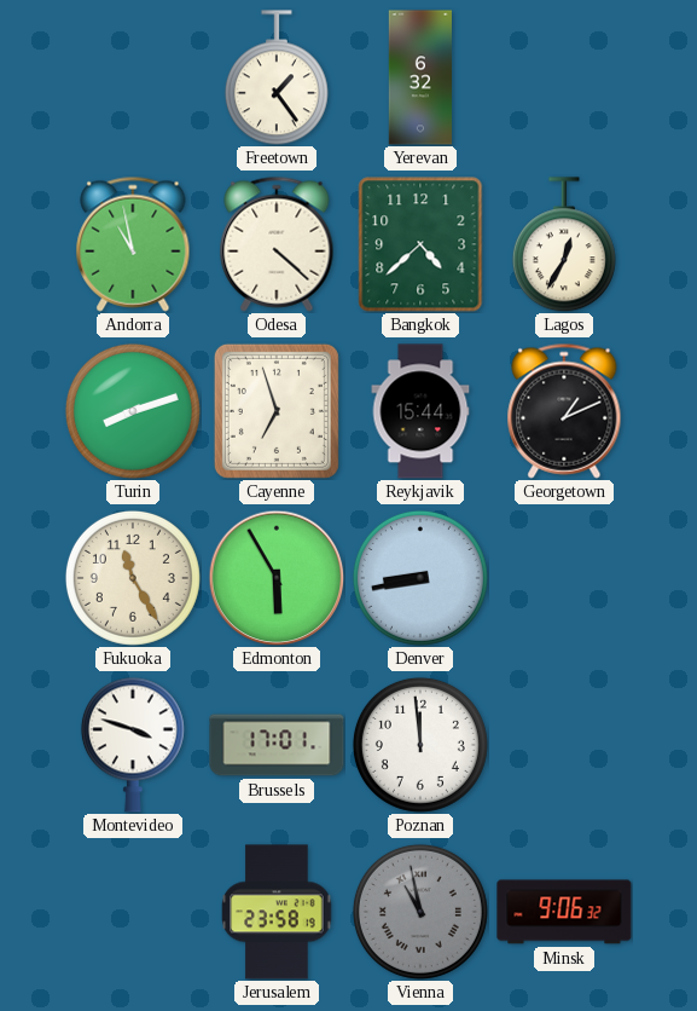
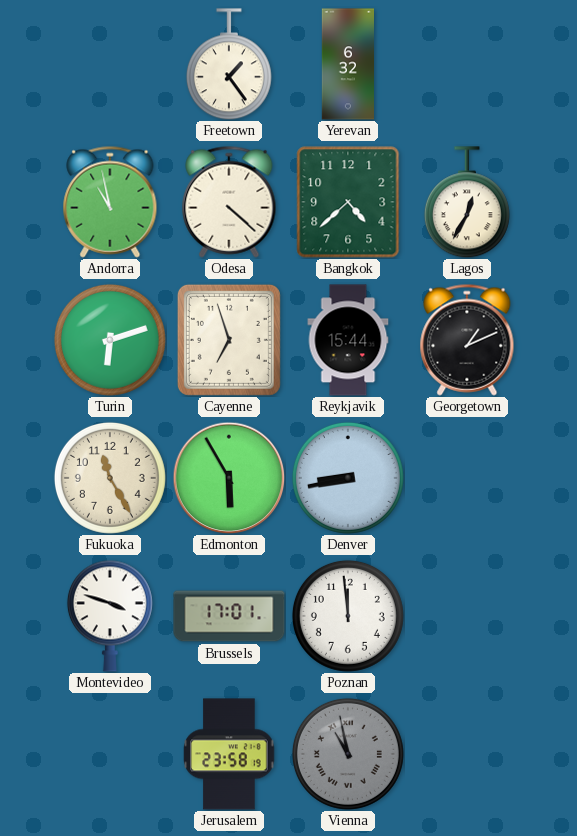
Turin: 8:12 -> 6:12
Minsk: 9:06 -> none
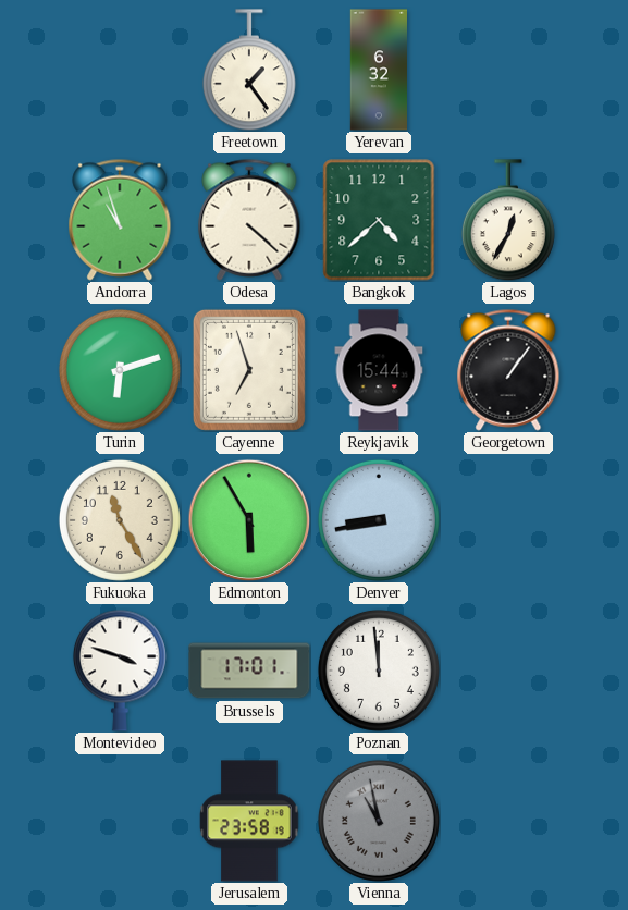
Andorra: 10:58 -> 10:57
Georgetown: 1:11 -> 1:06
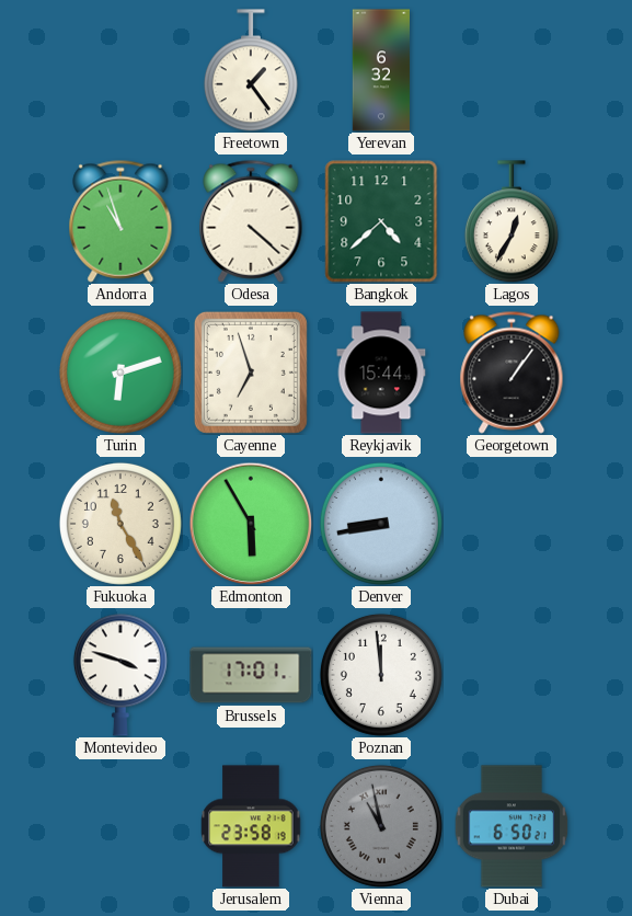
Dubai: none -> 6:50
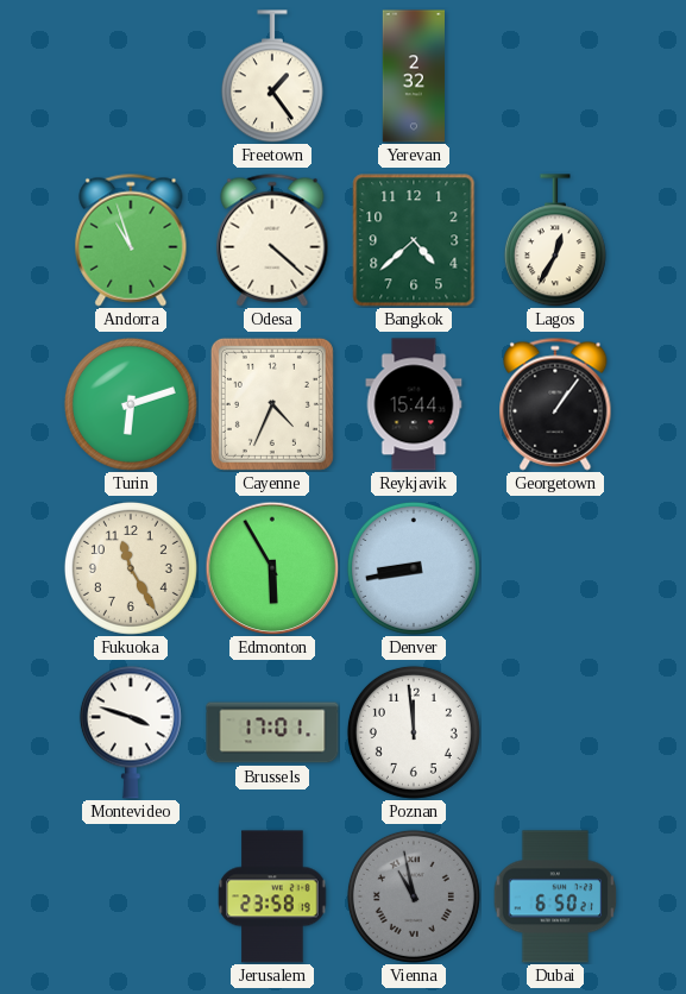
Yerevan: 6:32 -> 2:32
Cayenne: 6:57 -> 4:34
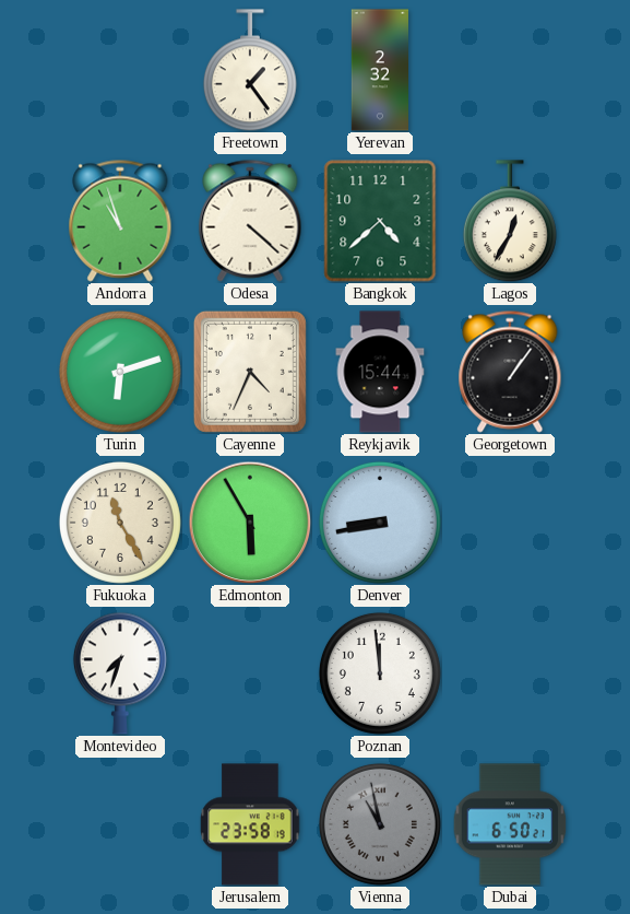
Montevideo: 3:48 -> 7:33
Brussels: 17:01 -> none
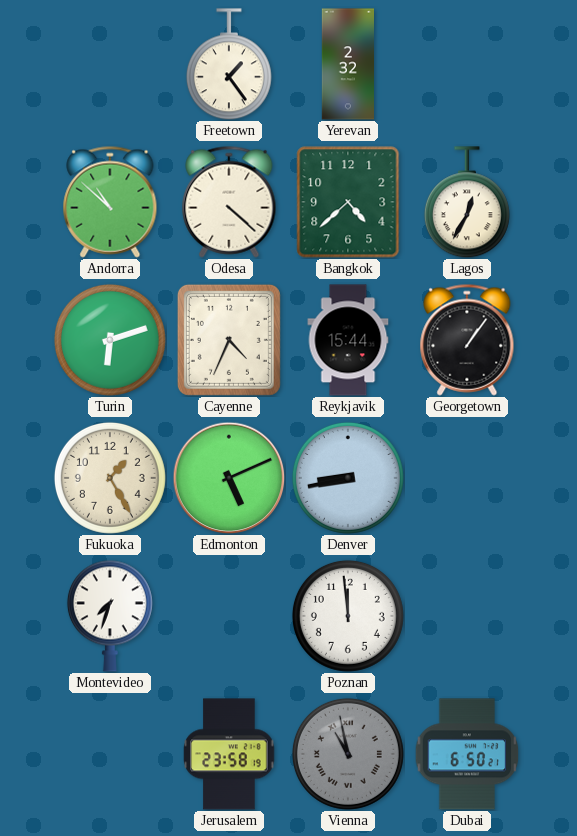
Andorra: 10:57 -> 10:52
Fukuoka: 11:25 -> 1:25
Edmonton: 5:55 -> 5:11
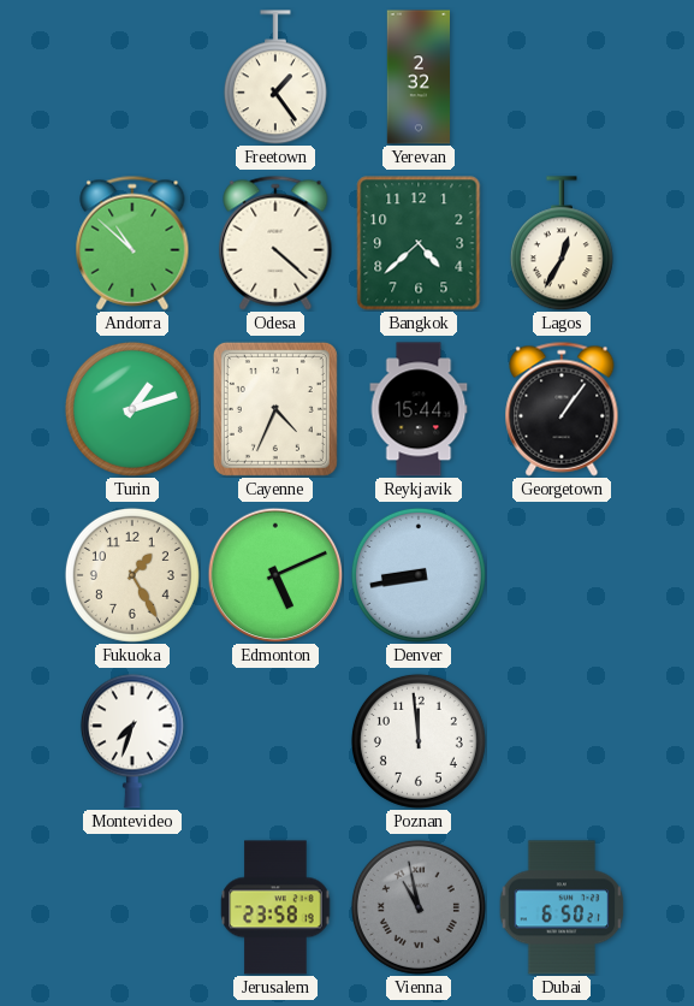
Turin: 6:12 -> 1:12
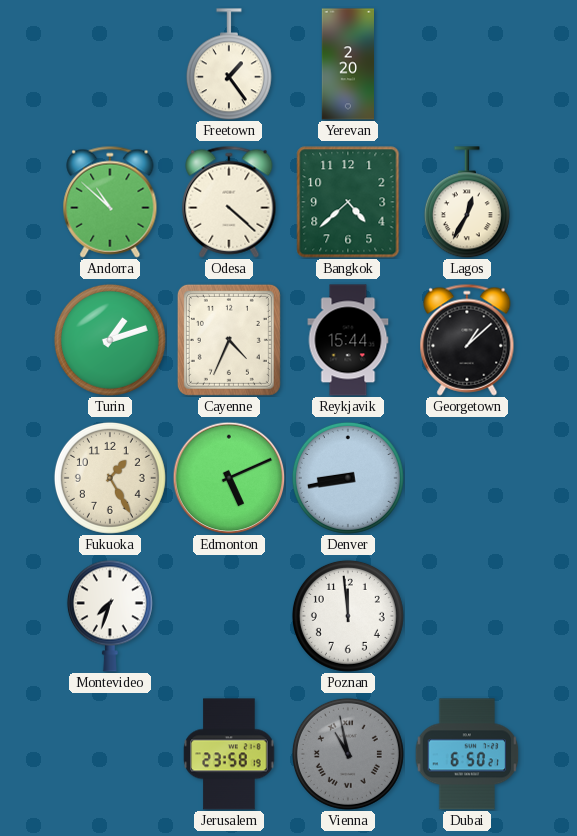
Yerevan: 2:32 -> 2:20
Georgetown: 1:06 -> 1:08
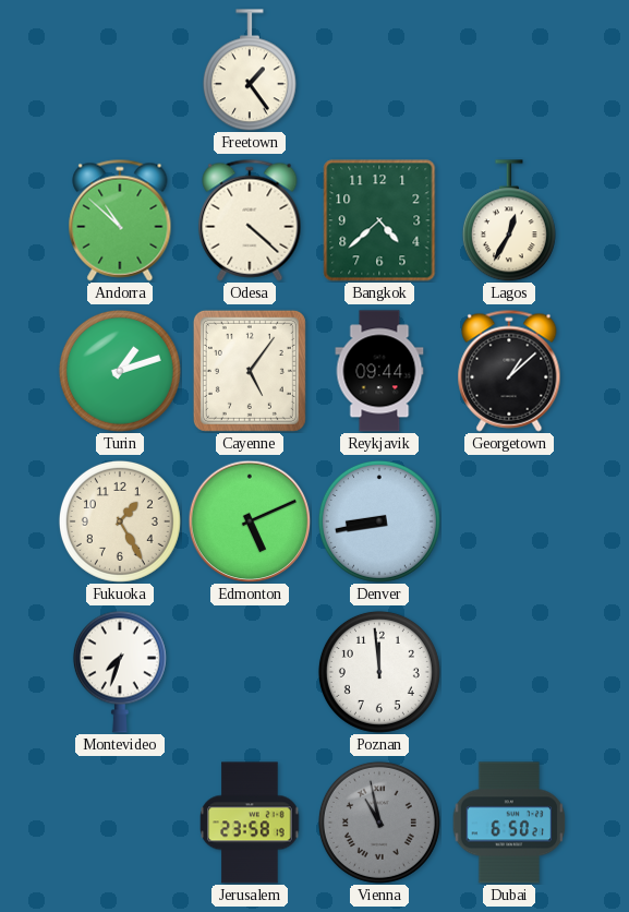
Yerevan: 2:20 -> none
Cayenne: 4:34 -> 5:06
Reykjavik: 15:44 -> 09:44
